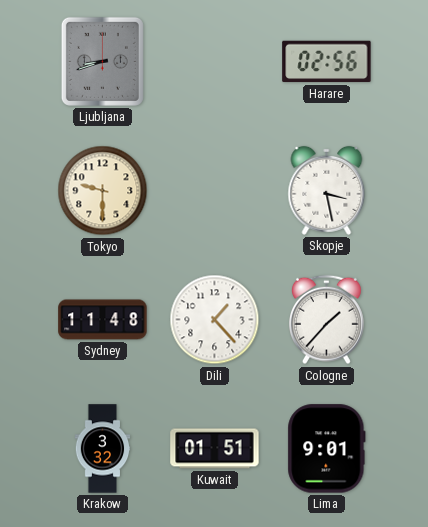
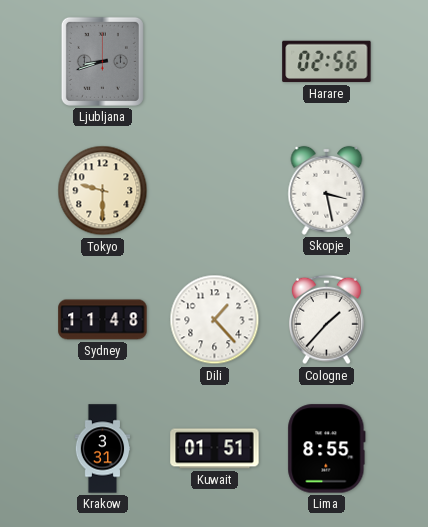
Krakow: 3:32 -> 3:31
Lima: 9:01 -> 8:55
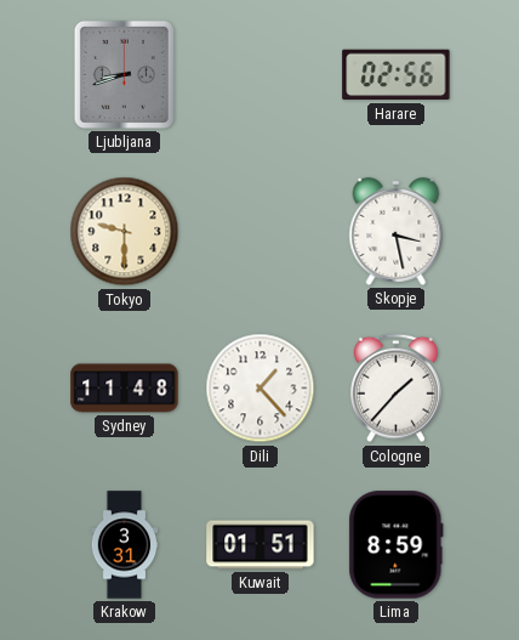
Lima: 8:55 -> 8:59
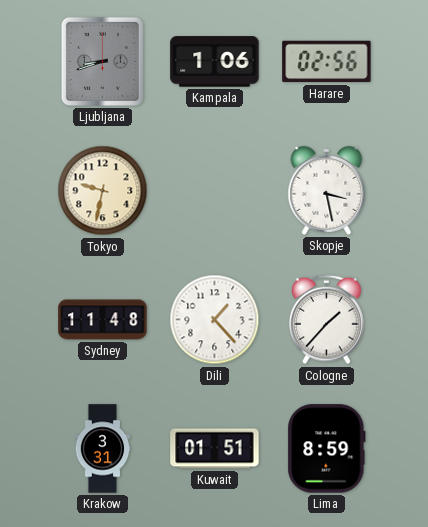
Kampala: none -> 1:06
Tokyo: 9:30 -> 9:32
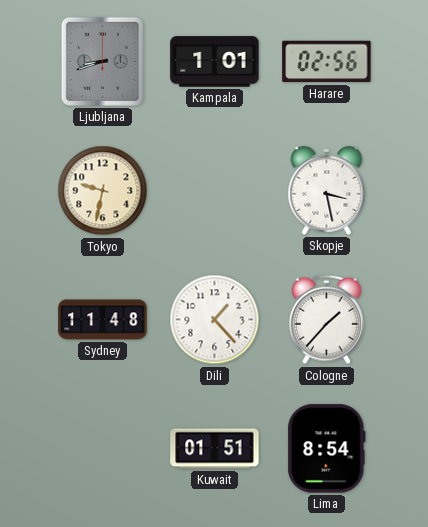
Kampala: 1:06 -> 1:01
Krakow: 3:31 -> none
Lima: 8:59 -> 8:54
